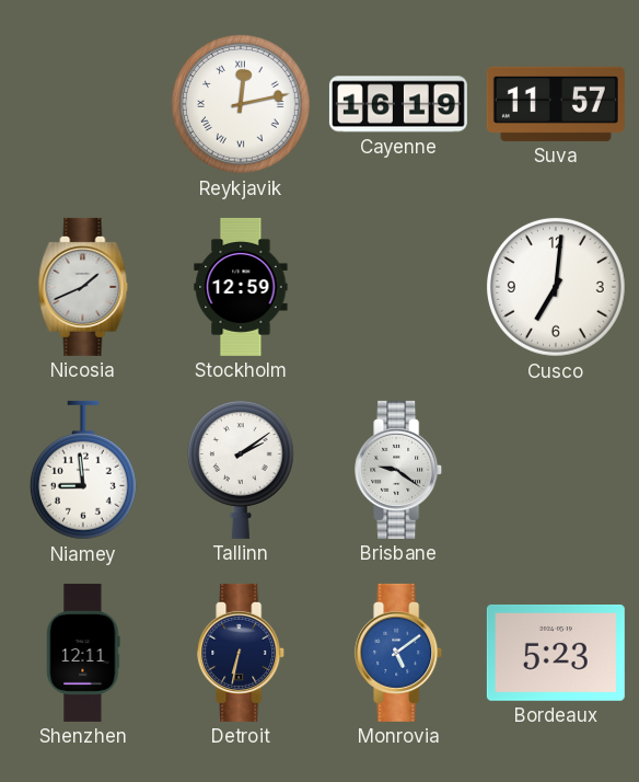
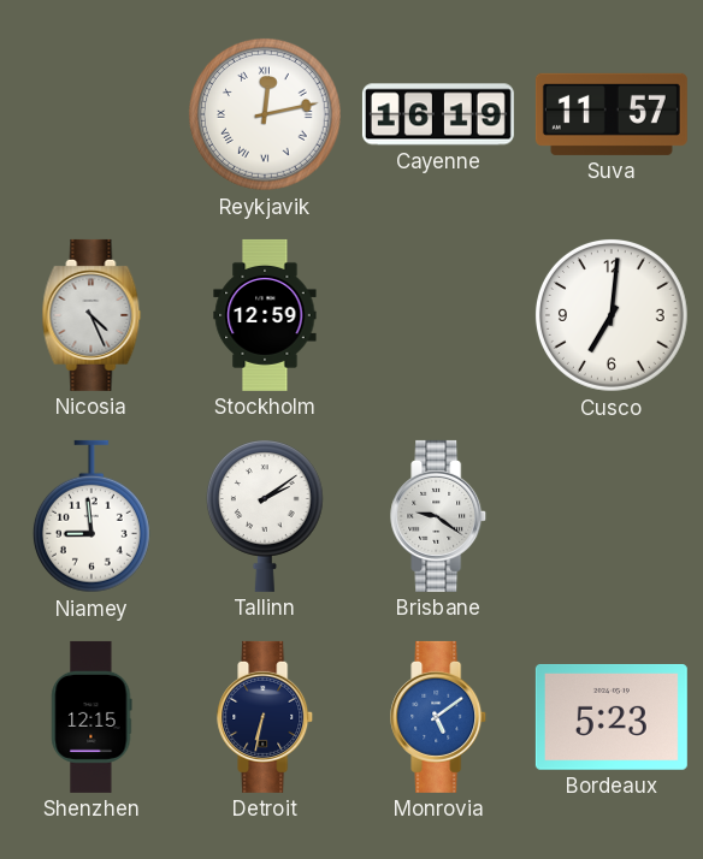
Nicosia: 1:41 -> 4:26
Shenzhen: 12:11 -> 12:15
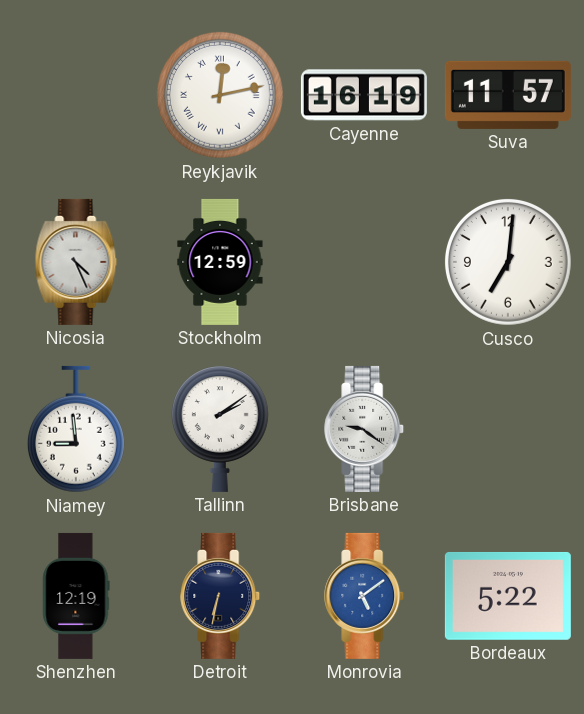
Shenzhen: 12:15 -> 12:19
Bordeaux: 5:23 -> 5:22
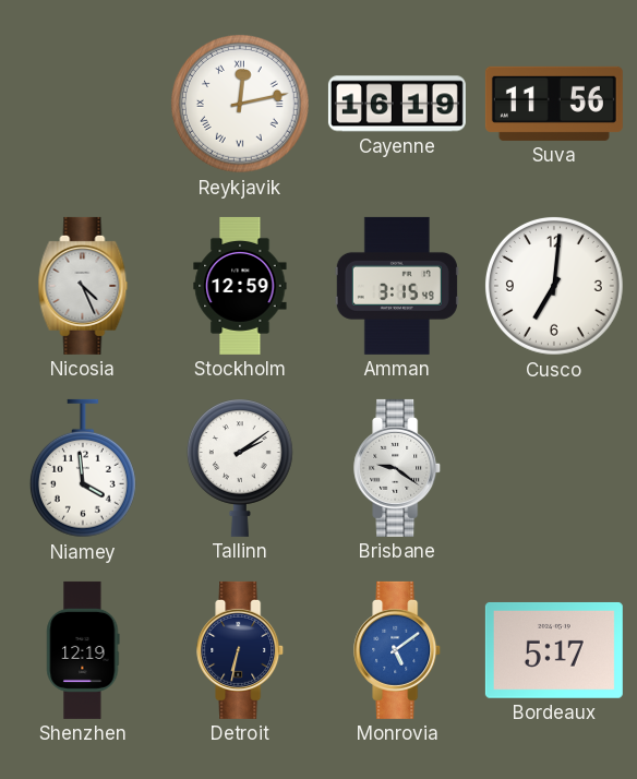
Suva: 11:57 -> 11:56
Amman: none -> 3:15
Niamey: 8:59 -> 3:59
Bordeaux: 5:22 -> 5:17
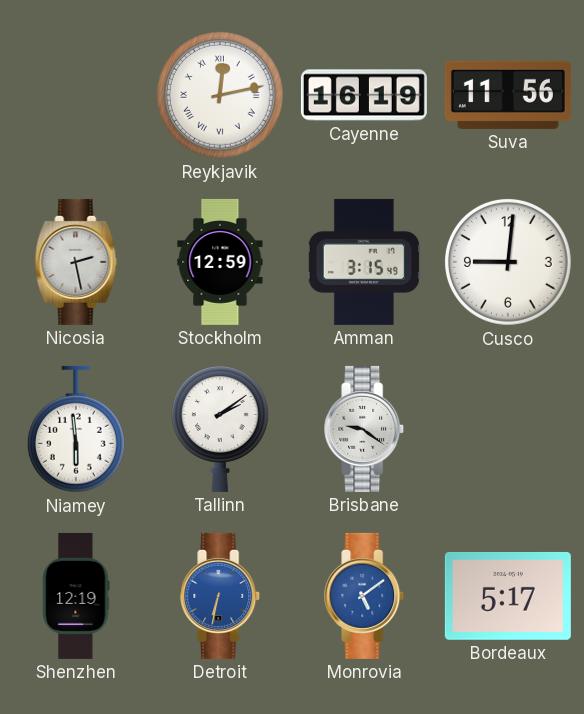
Nicosia: 4:26 -> 2:28
Cusco: 7:01 -> 9:01
Niamey: 3:59 -> 5:59
Detroit dial: navy -> blue
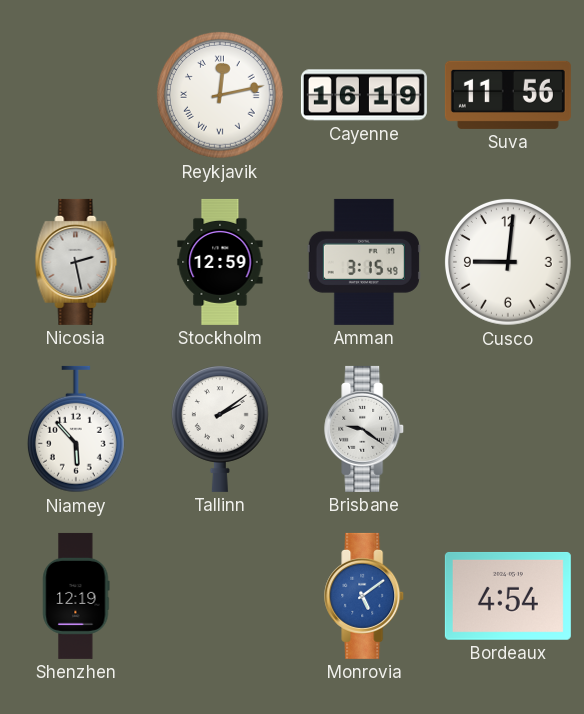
Niamey: 5:59 -> 5:53
Detroit: 6:32 -> none
Bordeaux: 5:17 -> 4:54
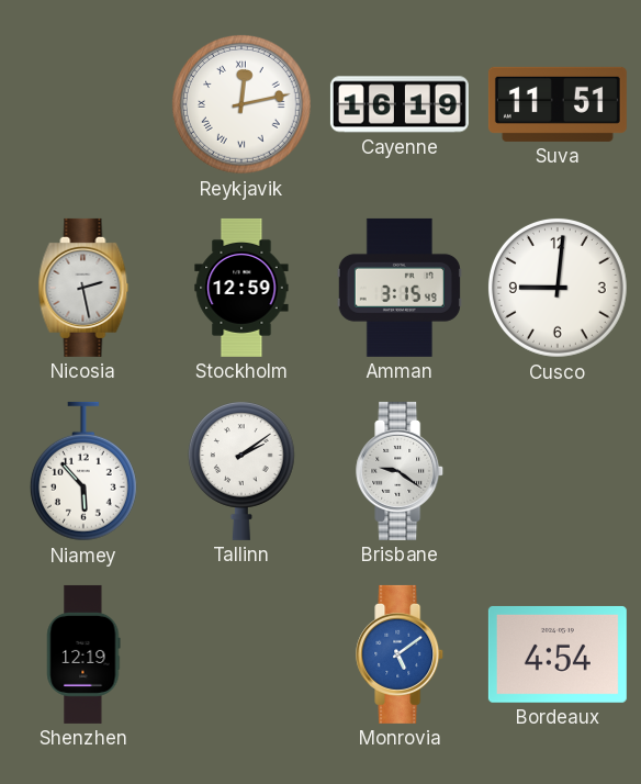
Suva: 11:56 -> 11:51
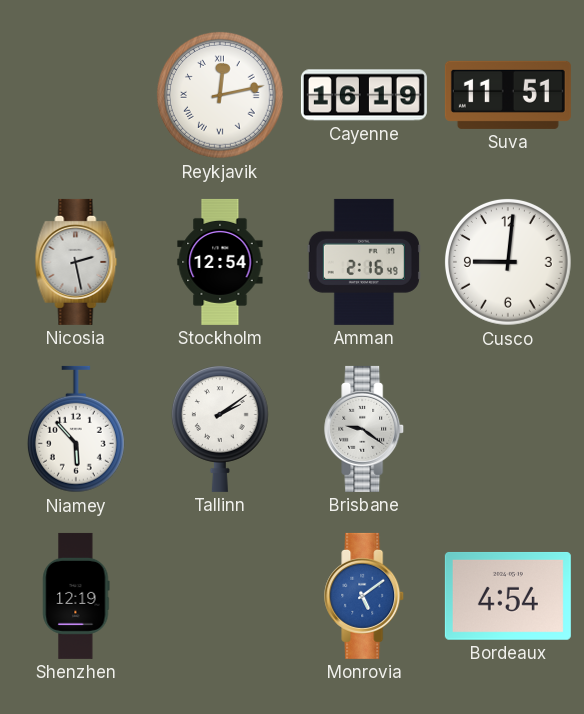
Stockholm: 12:59 -> 12:54
Amman: 3:15 -> 2:16
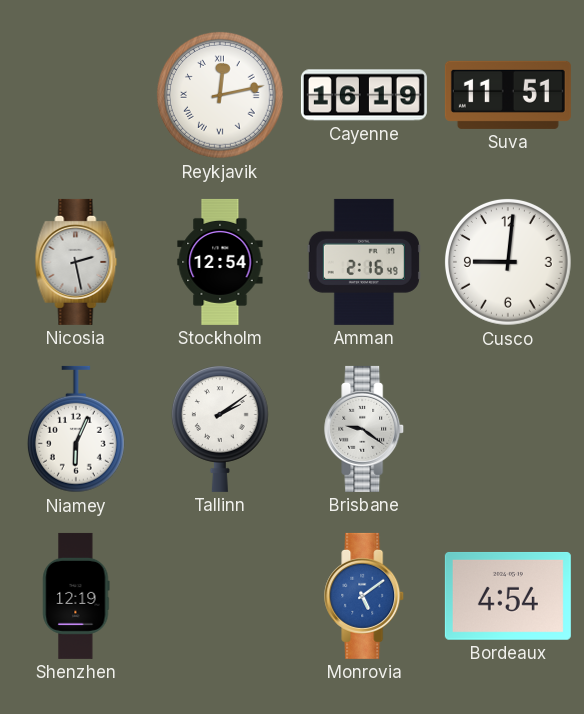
Niamey: 5:53 -> 6:04
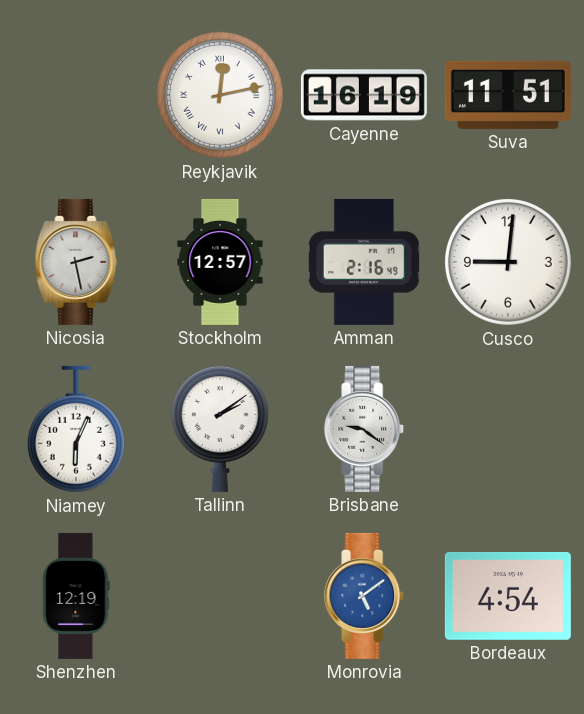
Stockholm: 12:54 -> 12:57
